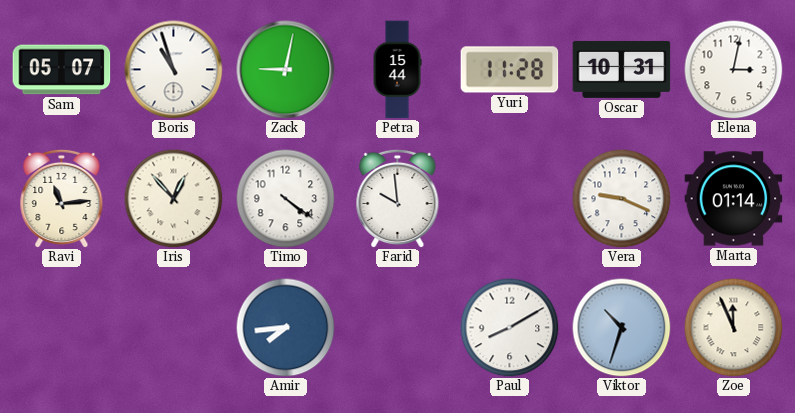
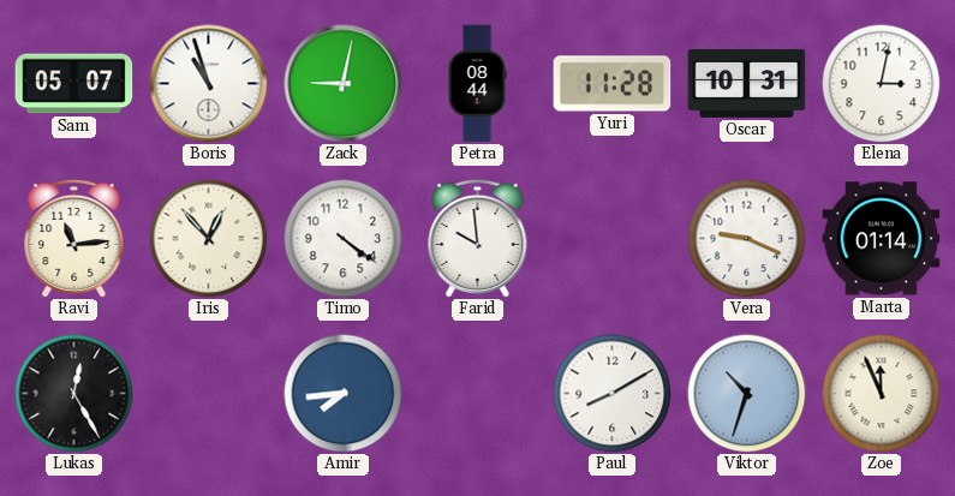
Petra: 15:44 -> 08:44
Lukas: none -> 12:25
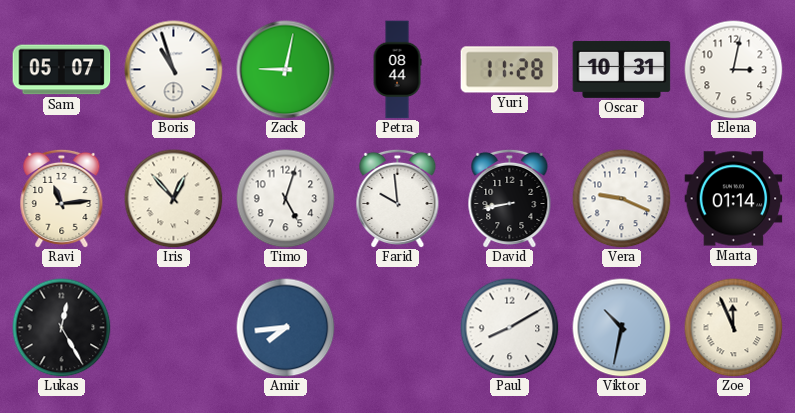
Timo: 4:21 -> 5:03
David: none -> 8:43
Viktor: 10:33 -> 10:32
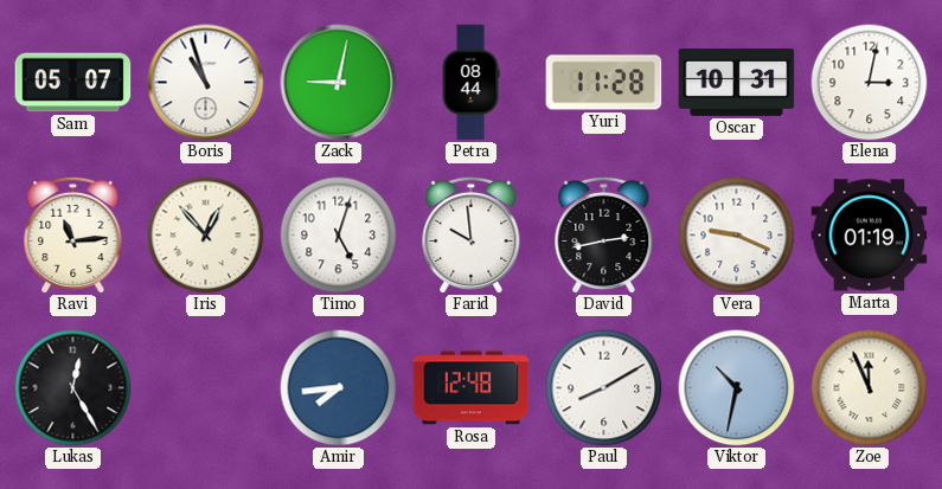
David: 8:43 -> 2:43
Marta: 01:14 -> 01:19
Rosa: none -> 12:48
